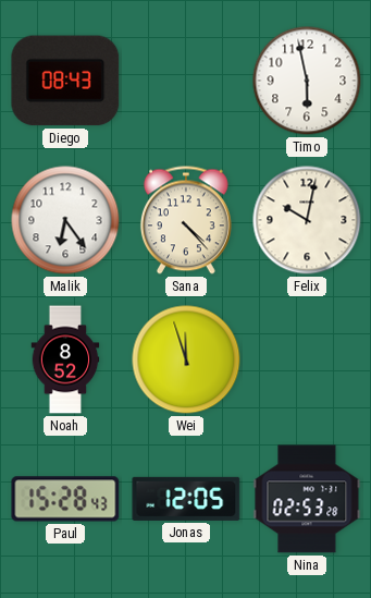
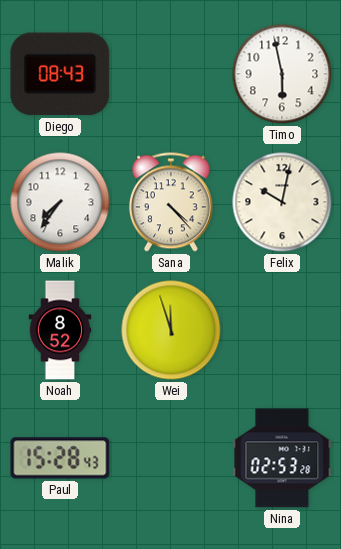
Malik: 6:24 -> 7:36
Jonas: 12:05 -> none
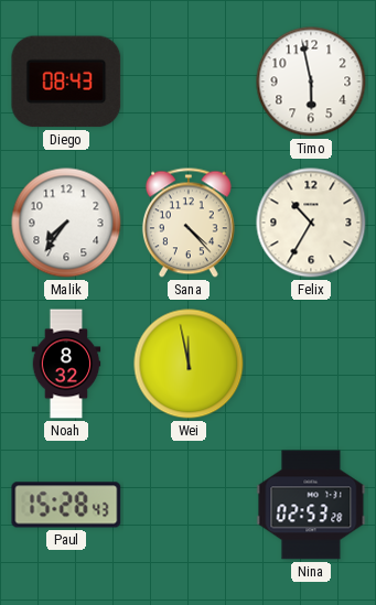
Felix: 10:02 -> 10:35
Noah: 8:52 -> 8:32
Wei: 11:57 -> 11:58
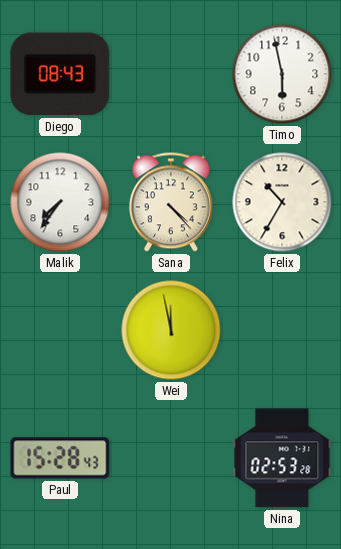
Noah: 8:32 -> none
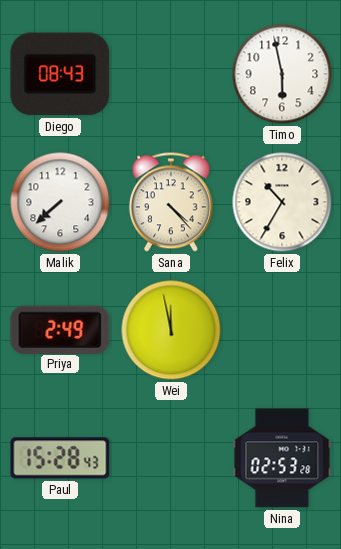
Malik: 7:36 -> 7:38
Priya: none -> 2:49
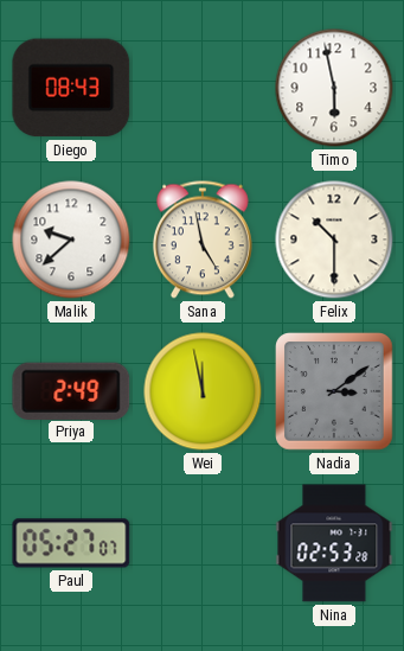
Malik: 7:38 -> 9:38
Sana: 4:23 -> 4:58
Felix: 10:35 -> 10:30
Nadia: none -> 3:09
Paul: 15:28 -> 05:27
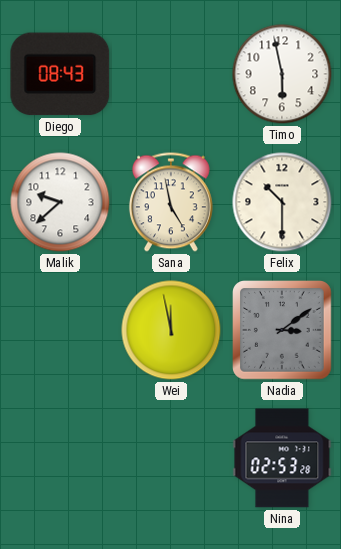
Priya: 2:49 -> none
Paul: 05:27 -> none
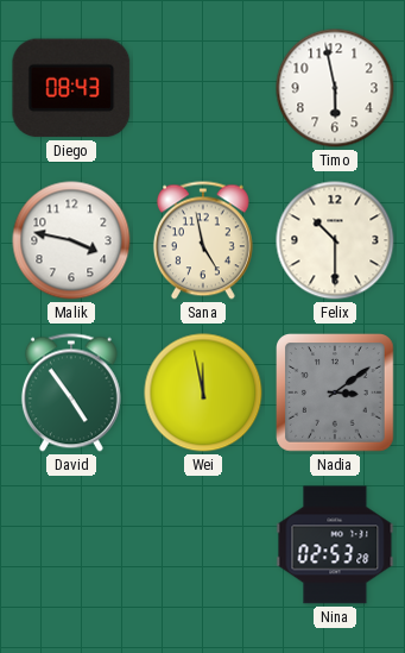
Malik: 9:38 -> 3:47
David: none -> 4:54
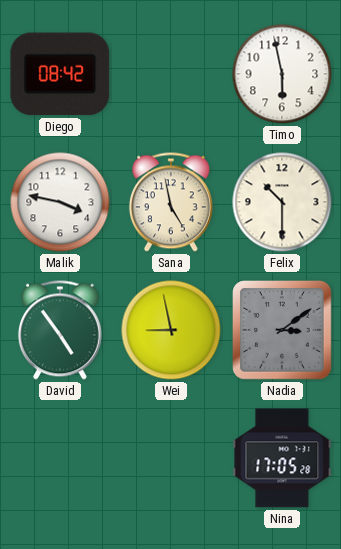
Diego: 08:43 -> 08:42
Wei: 11:58 -> 8:58
Nina: 02:53 -> 17:05
